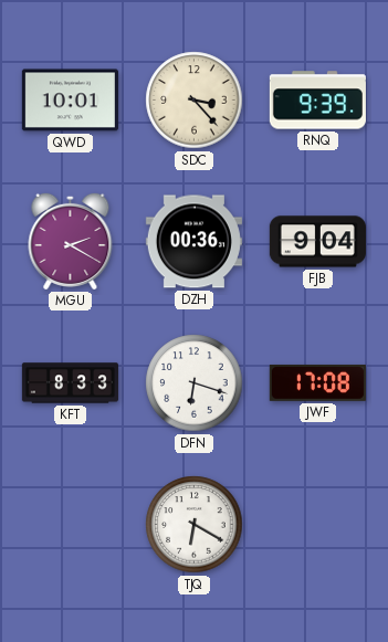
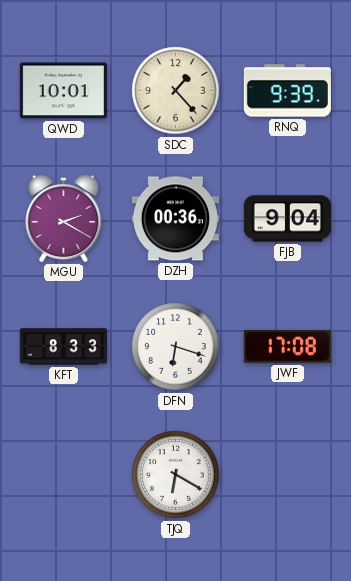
SDC: 3:23 -> 1:23
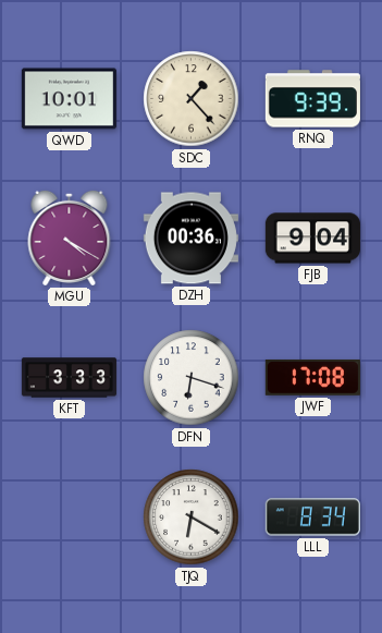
MGU: 2:20 -> 4:20
KFT: 8:33 -> 3:33
LLL: none -> 8:34
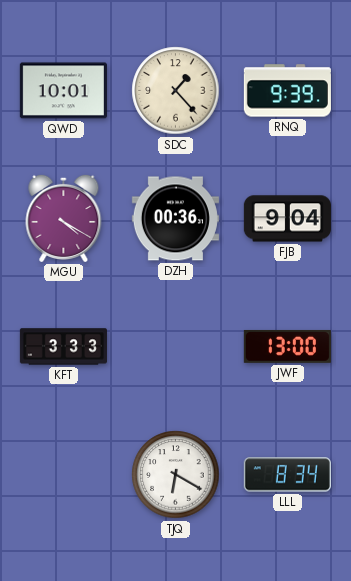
DFN: 6:18 -> none
JWF: 17:08 -> 13:00
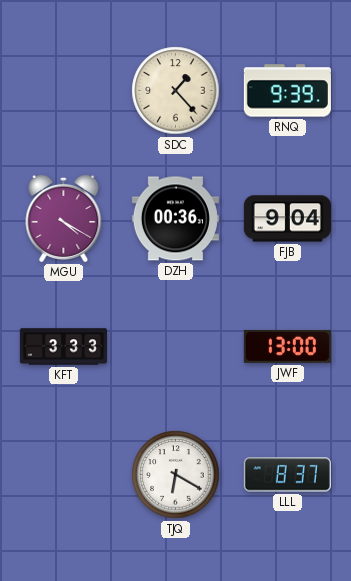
QWD: 10:01 -> none
LLL: 8:34 -> 8:37
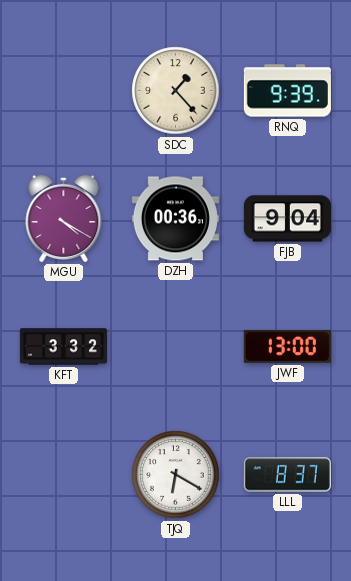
KFT: 3:33 -> 3:32
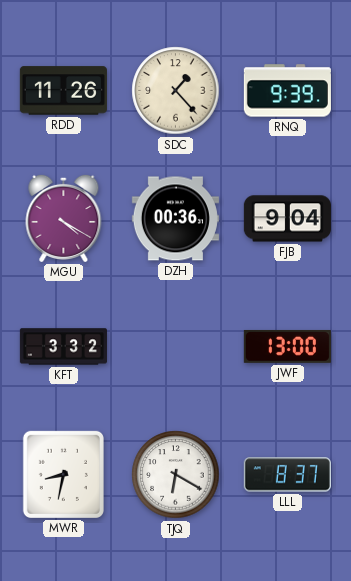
RDD: none -> 11:26
MWR: none -> 8:32
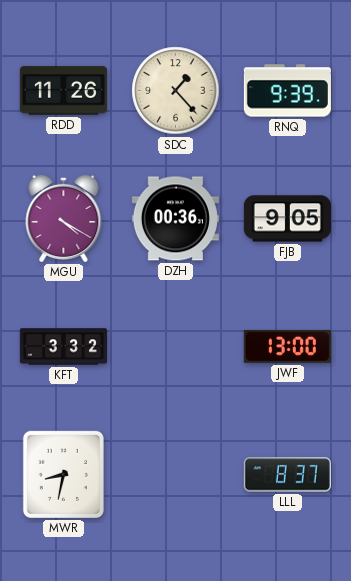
FJB: 9:04 -> 9:05
TJQ: 6:20 -> none
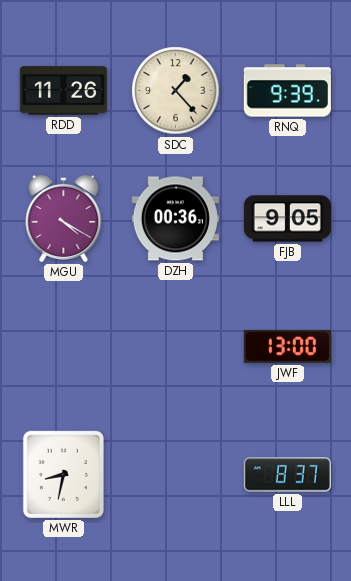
KFT: 3:32 -> none
